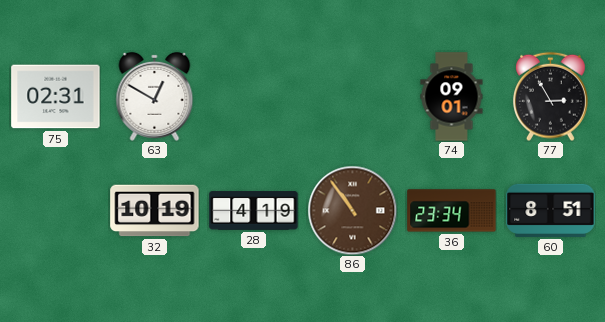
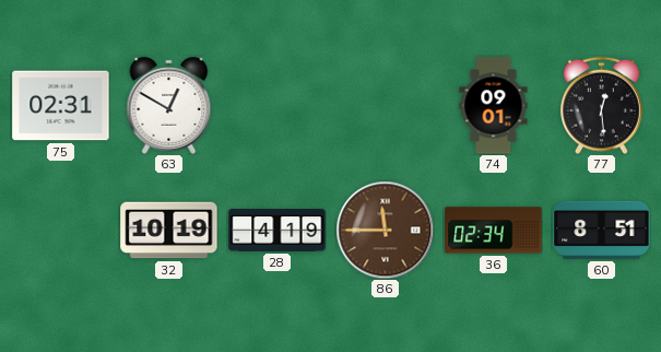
77: 2:55 -> 12:29
86: 10:54 -> 11:45
36: 23:34 -> 02:34
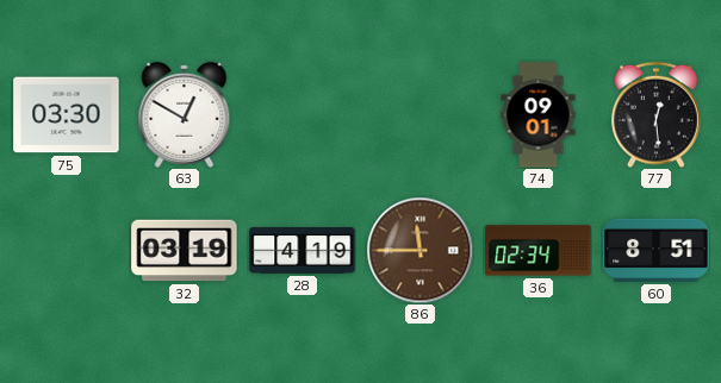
75: 02:31 -> 03:30
32: 10:19 -> 03:19
